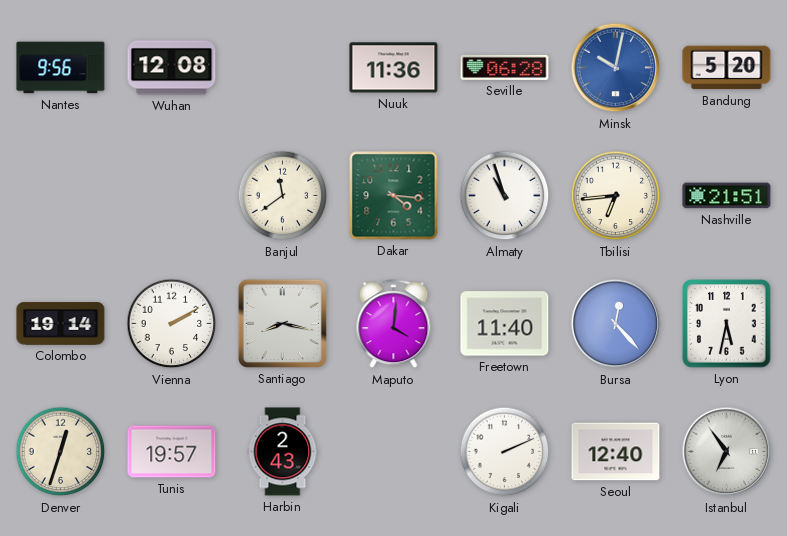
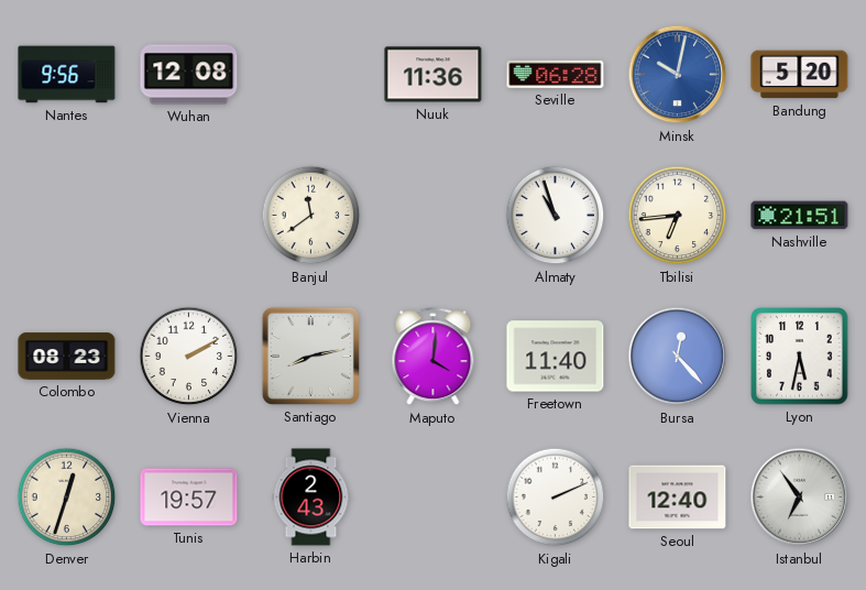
Dakar: 4:16 -> none
Colombo: 19:14 -> 08:23
Santiago: 8:17 -> 8:13
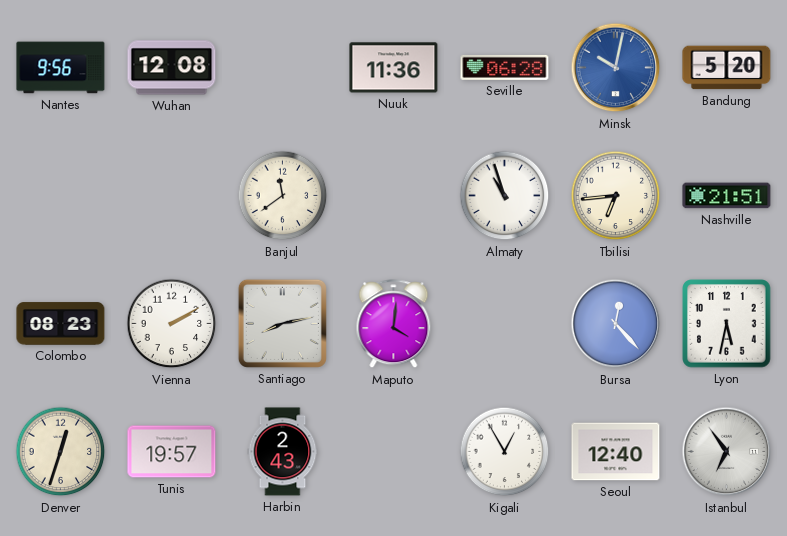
Freetown: 11:40 -> none
Kigali: 2:11 -> 12:55
